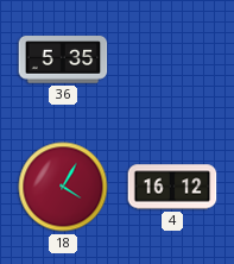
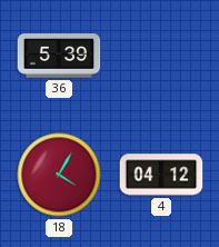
36: 5:35 -> 5:39
4: 16:12 -> 04:12
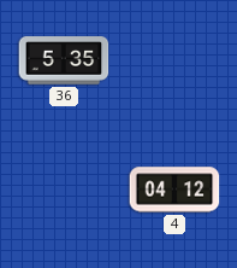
36: 5:39 -> 5:35
18: 4:05 -> none
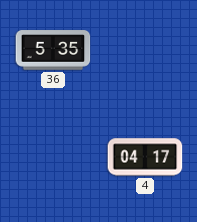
4: 04:12 -> 04:17
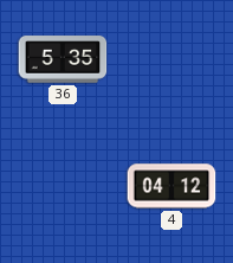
4: 04:17 -> 04:12
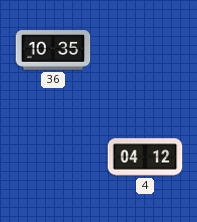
36: 5:35 -> 10:35
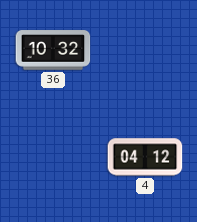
36: 10:35 -> 10:32
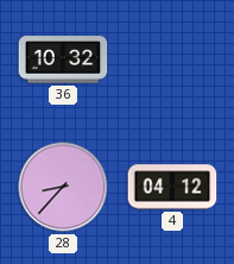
28: none -> 8:37
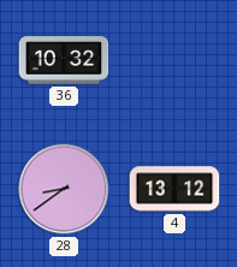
28: 8:37 -> 8:39
4: 04:12 -> 13:12
